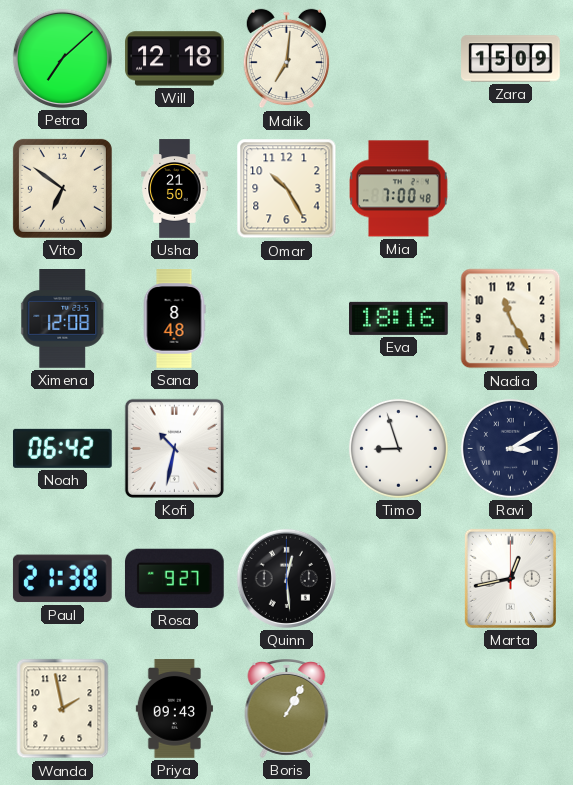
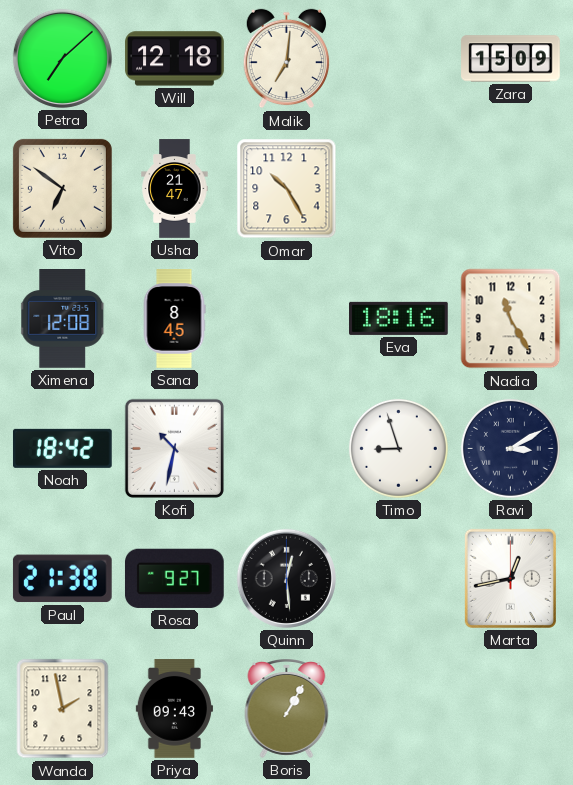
Usha: 21:50 -> 21:47
Mia: 7:00 -> none
Sana: 8:48 -> 8:45
Noah: 06:42 -> 18:42
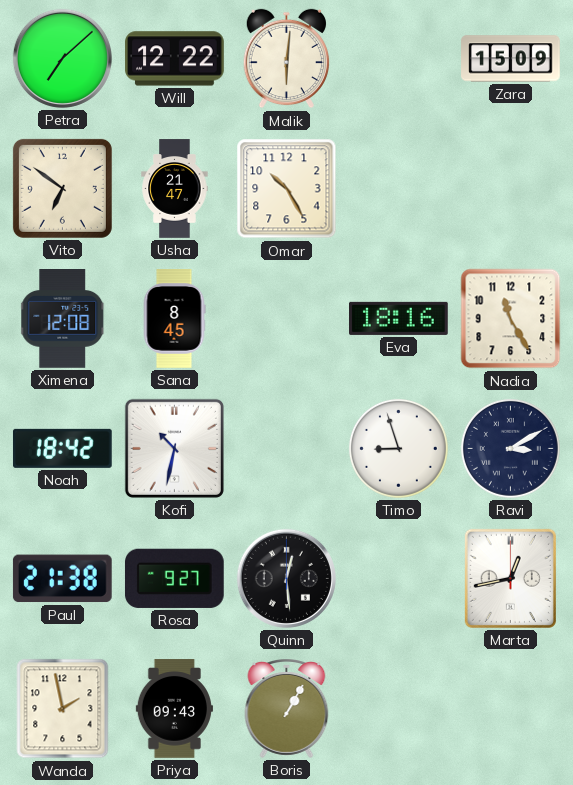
Will: 12:18 -> 12:22
Malik: 7:01 -> 6:01
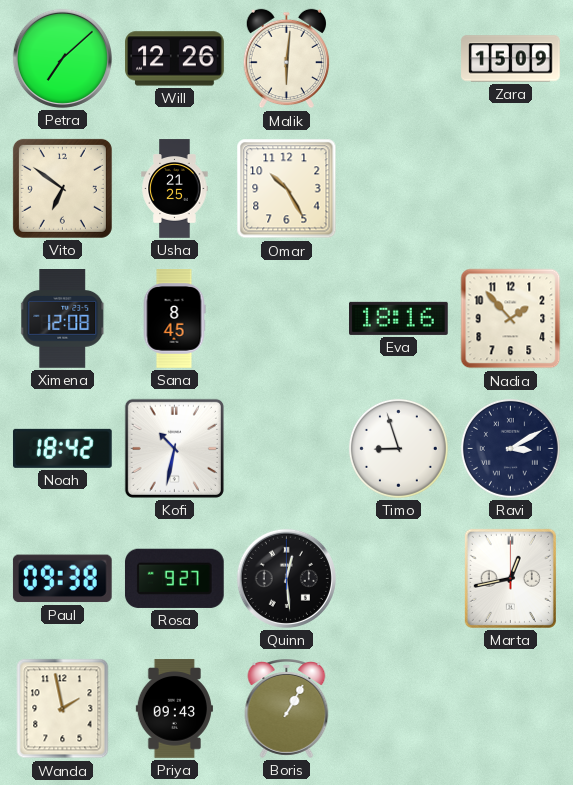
Will: 12:22 -> 12:26
Usha: 21:47 -> 21:25
Nadia: 11:25 -> 1:53
Paul: 21:38 -> 09:38
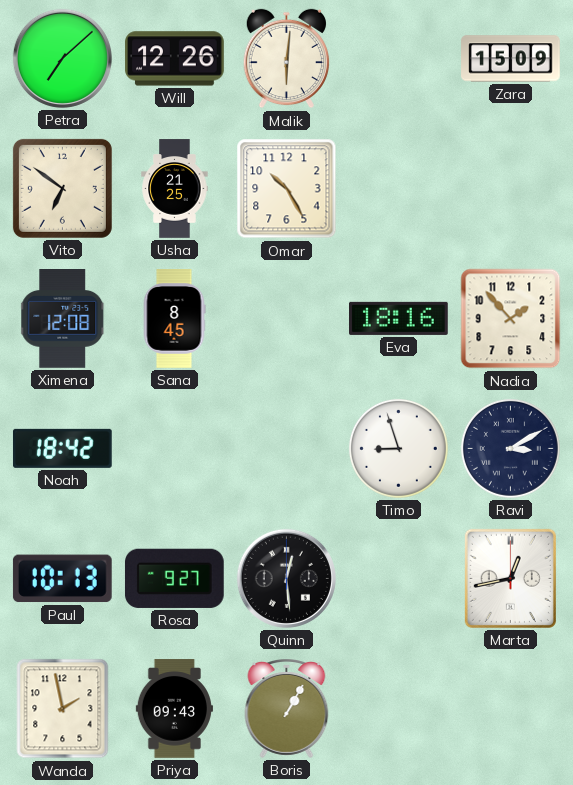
Kofi: 10:32 -> none
Paul: 09:38 -> 10:13
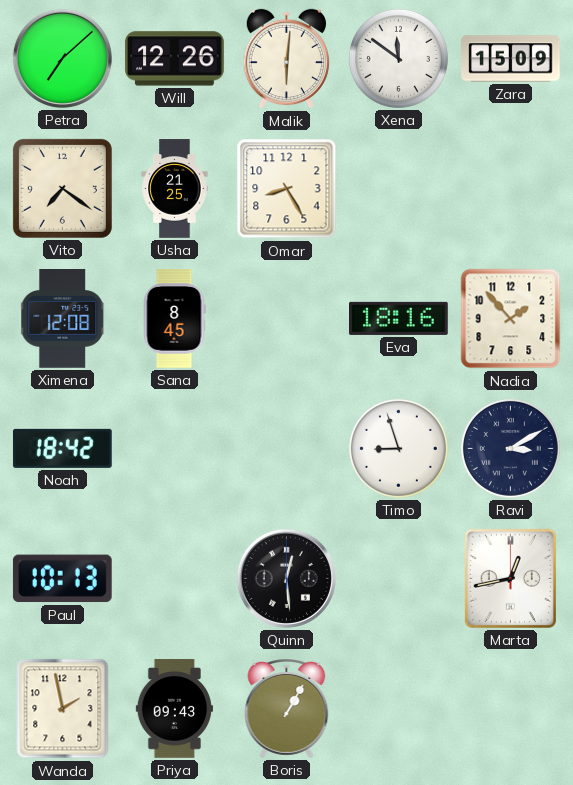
Xena: none -> 11:51
Vito: 6:51 -> 7:21
Omar: 10:25 -> 8:25
Rosa: 9:27 -> none
